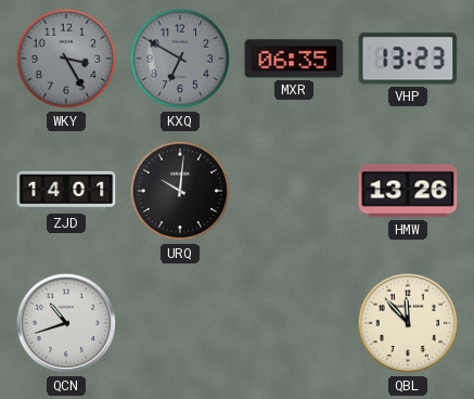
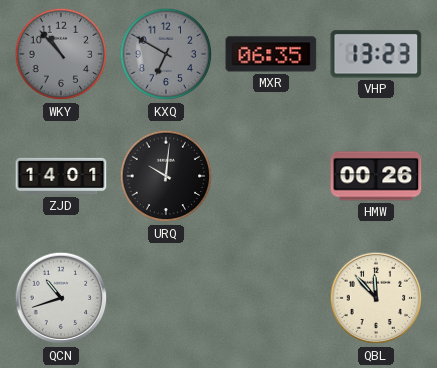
WKY: 3:25 -> 10:53
HMW: 13:26 -> 00:26
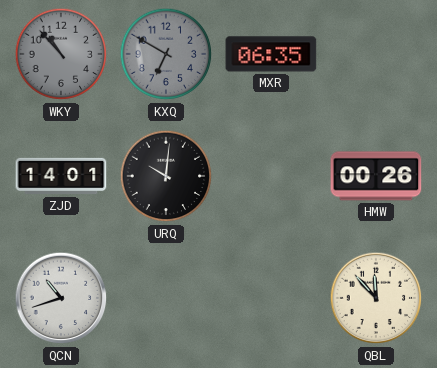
VHP: 13:23 -> none
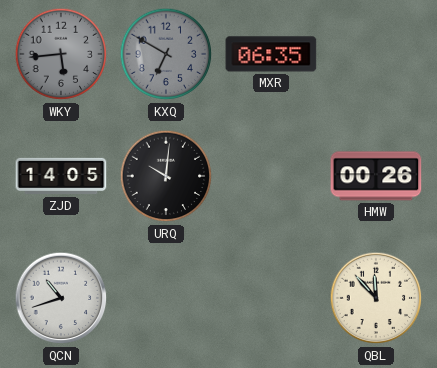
WKY: 10:53 -> 5:44
ZJD: 14:01 -> 14:05
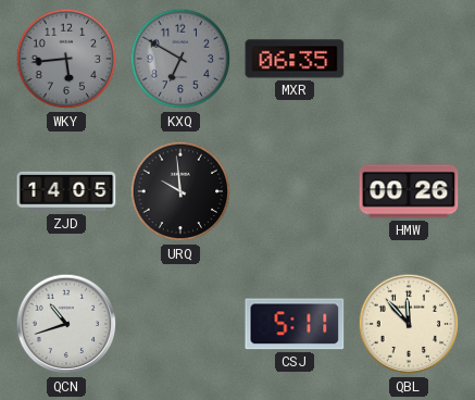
URQ: 10:01 -> 9:59
CSJ: none -> 5:11
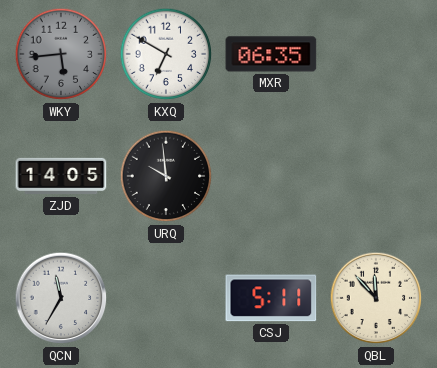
KXQ dial: grey -> white
HMW: 00:26 -> none
QCN: 10:42 -> 11:35
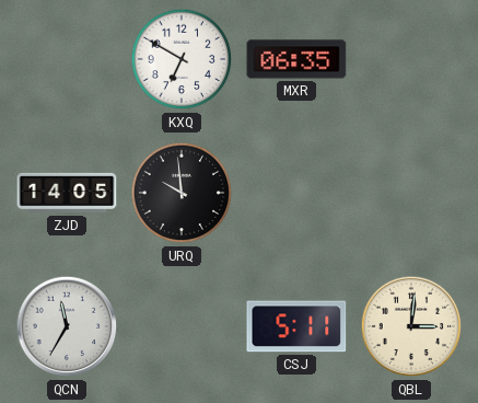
WKY: 5:44 -> none
QBL: 11:53 -> 3:01
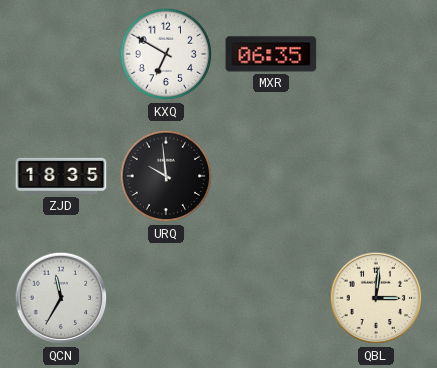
ZJD: 14:05 -> 18:35
CSJ: 5:11 -> none
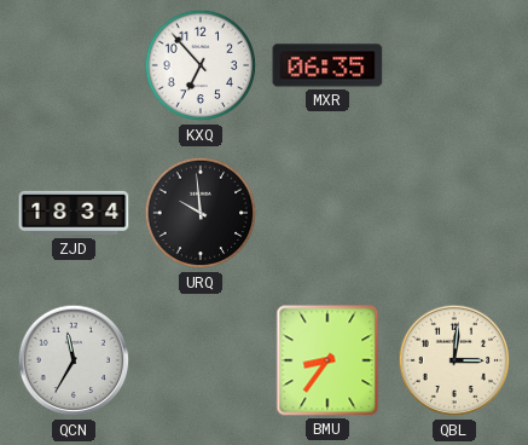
KXQ: 6:50 -> 6:53
ZJD: 18:35 -> 18:34
BMU: none -> 8:36
